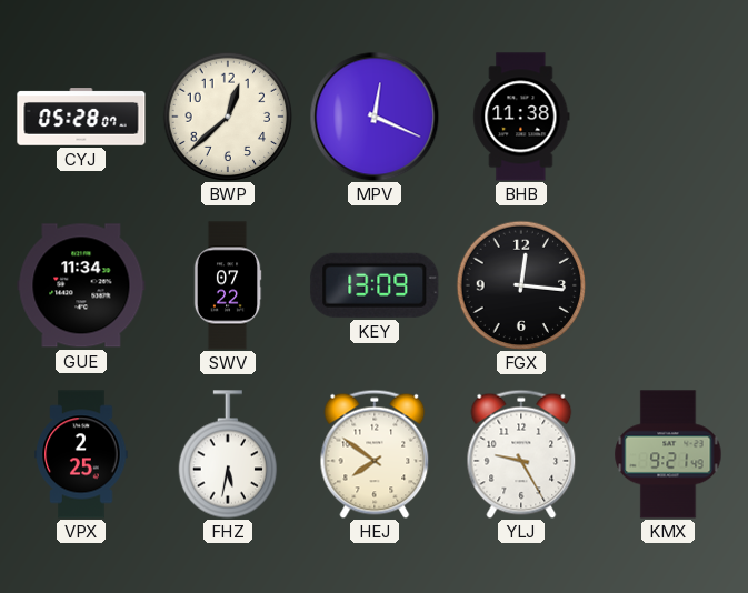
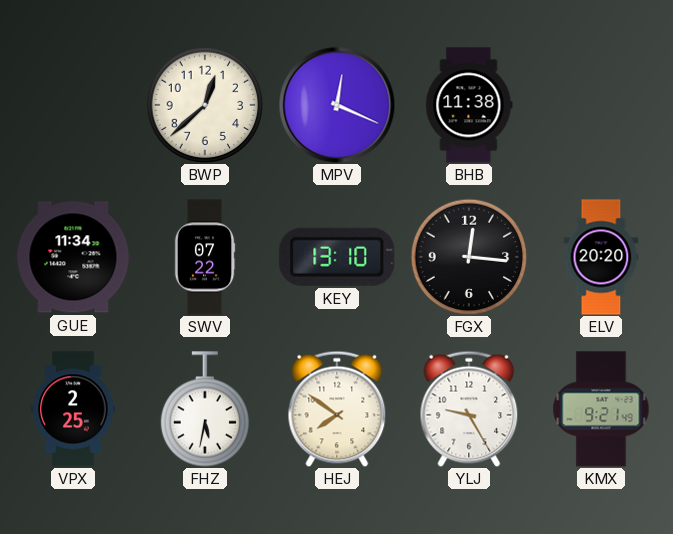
CYJ: 05:28 -> none
KEY: 13:09 -> 13:10
ELV: none -> 20:20
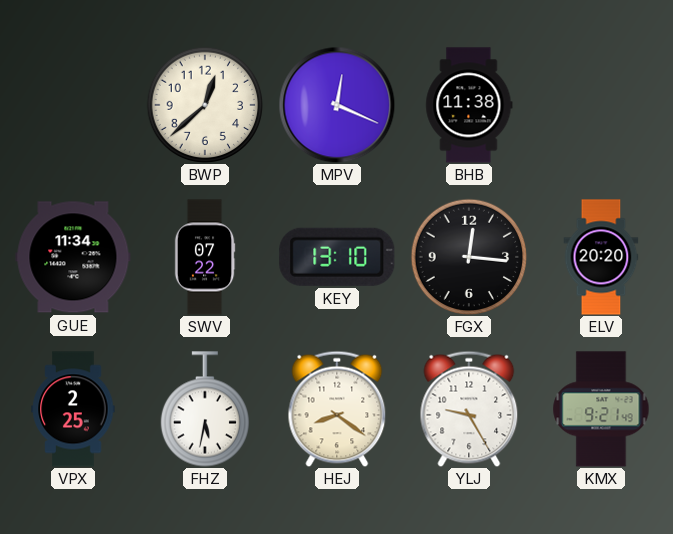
HEJ: 7:51 -> 8:21
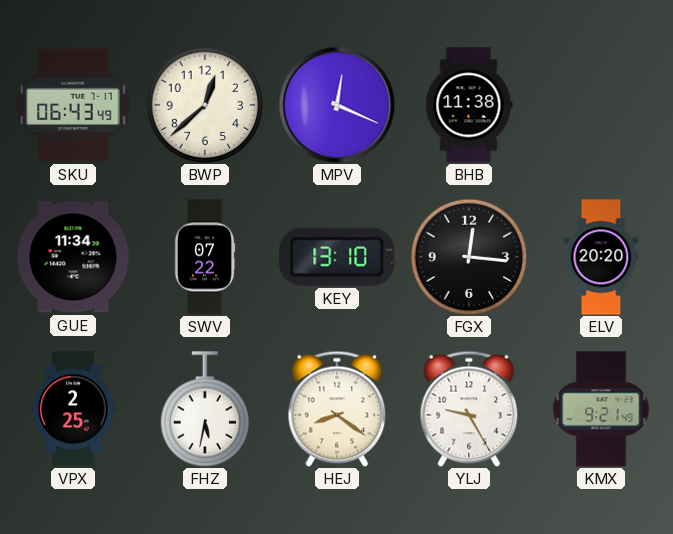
SKU: none -> 06:43
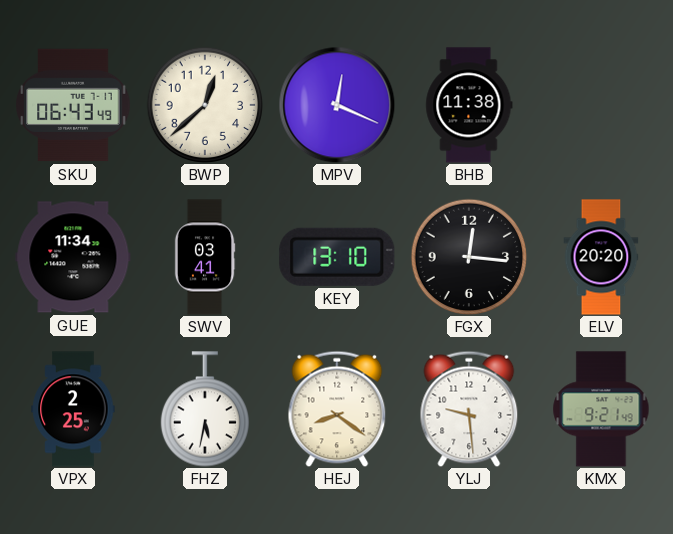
SWV: 07:22 -> 03:41
YLJ: 9:25 -> 9:29
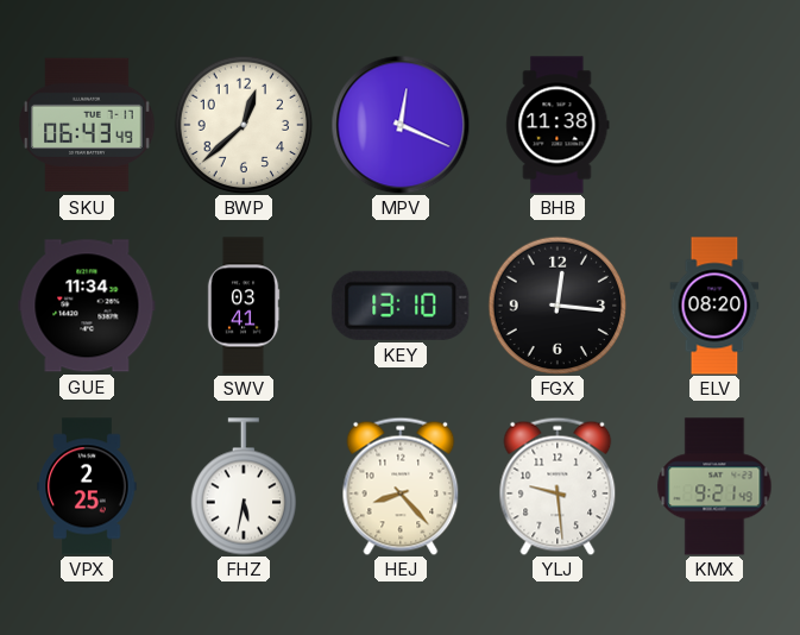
ELV: 20:20 -> 08:20
HEJ: 8:21 -> 8:23
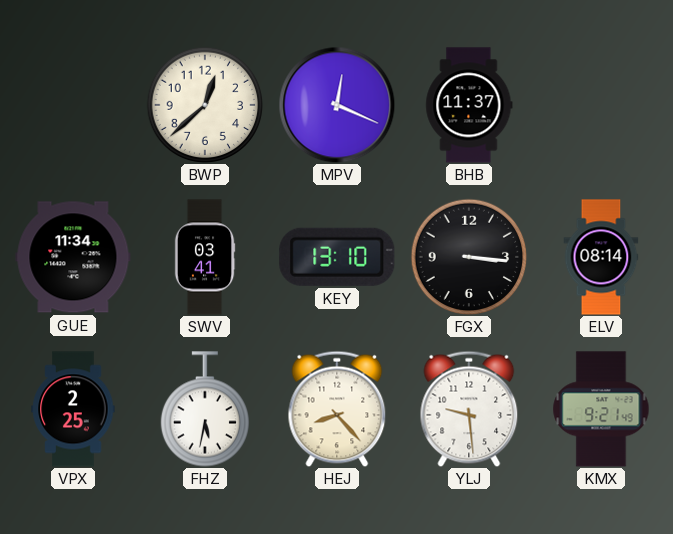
SKU: 06:43 -> none
BHB: 11:38 -> 11:37
FGX: 12:16 -> 3:16
ELV: 08:20 -> 08:14
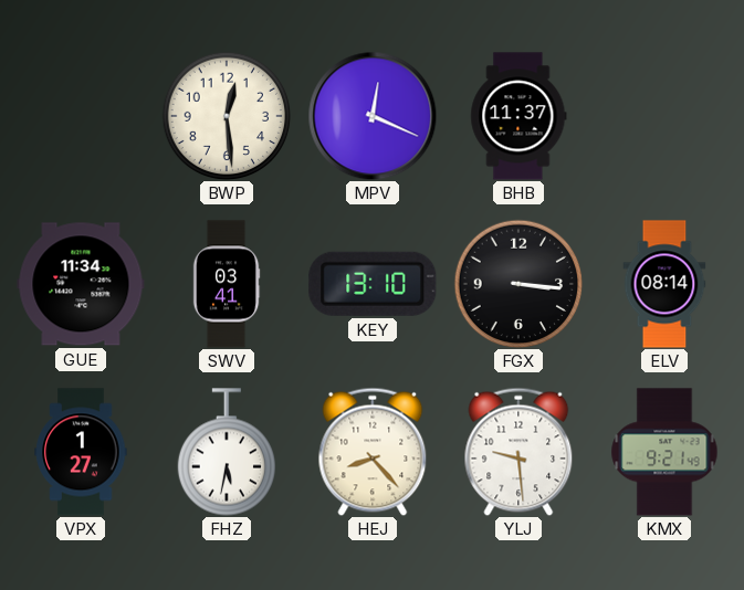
BWP: 12:38 -> 12:29
VPX: 2:25 -> 1:27
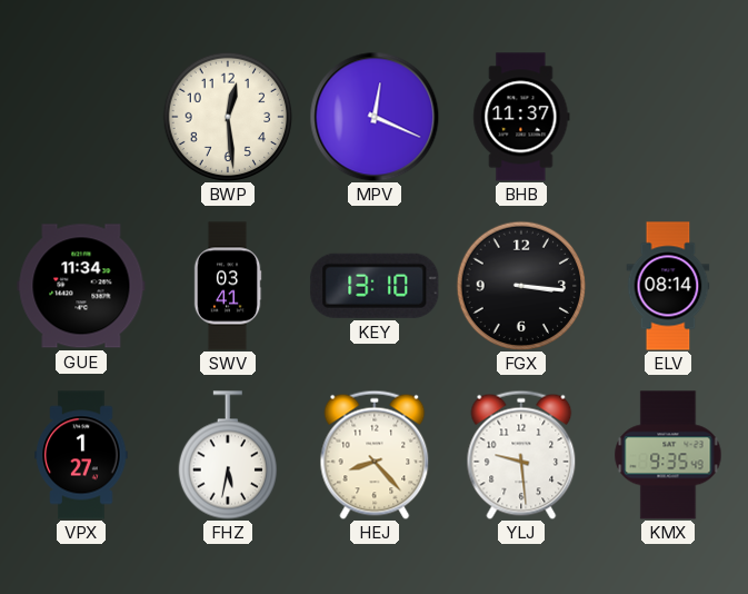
KMX: 9:21 -> 9:35
